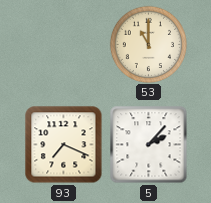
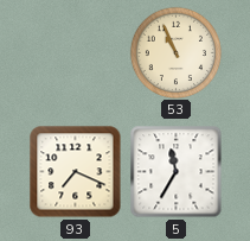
53: 11:00 -> 10:56
5: 2:07 -> 11:35
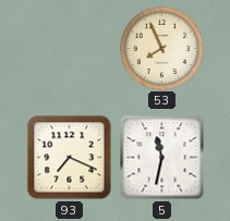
53: 10:56 -> 7:56
5: 11:35 -> 11:32
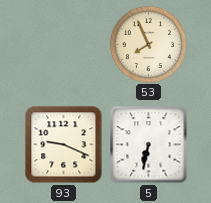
93: 7:19 -> 9:19
5: 11:32 -> 6:32
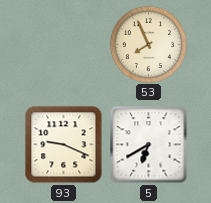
5: 6:32 -> 6:40
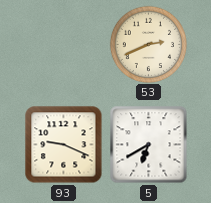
53: 7:56 -> 2:41
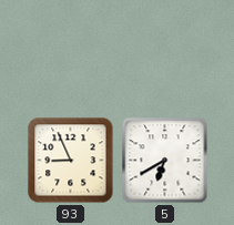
53: 2:41 -> none
93: 9:19 -> 8:56
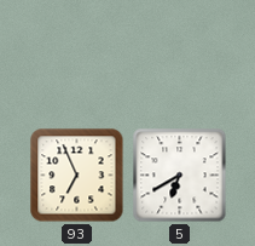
93: 8:56 -> 6:56
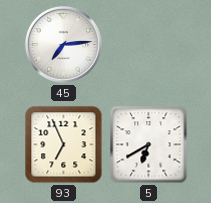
45: none -> 7:14
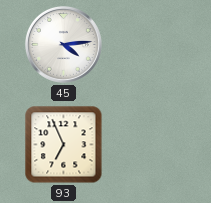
45: 7:14 -> 4:14
5: 6:40 -> none
